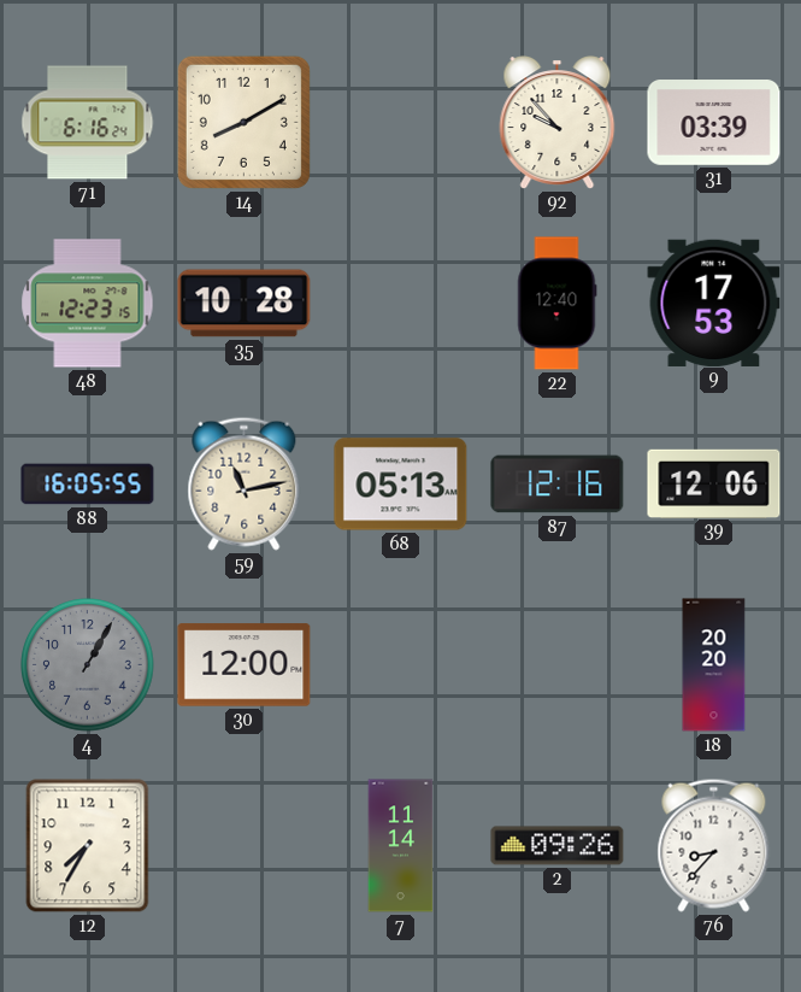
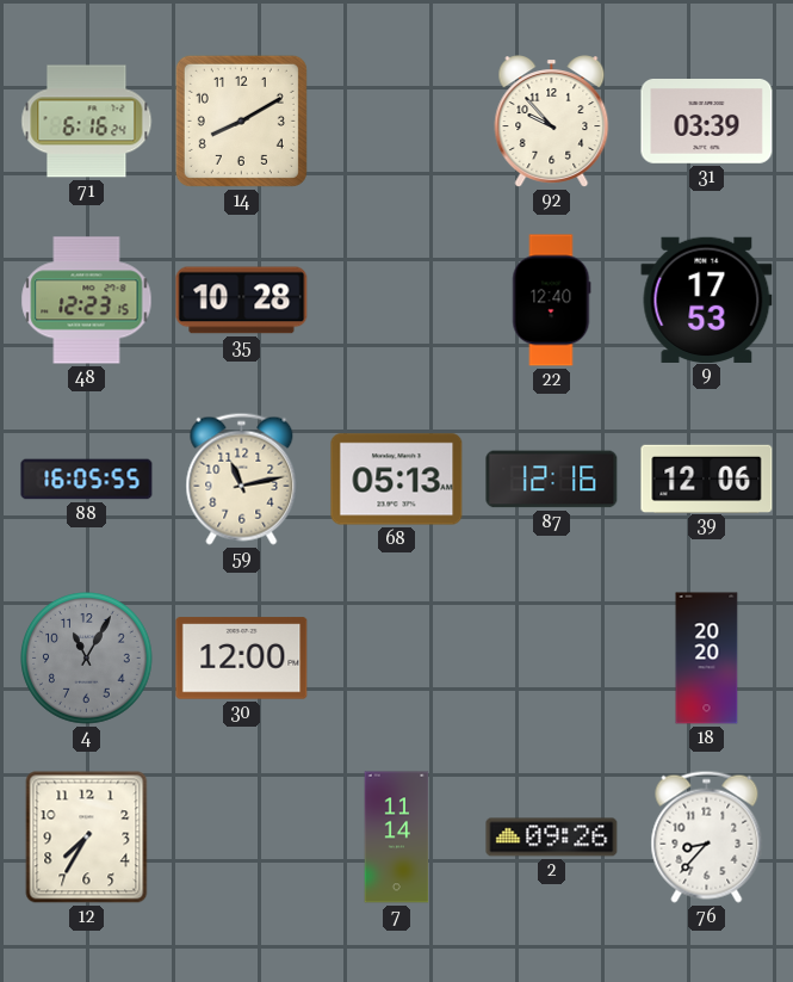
4: 1:05 -> 11:05
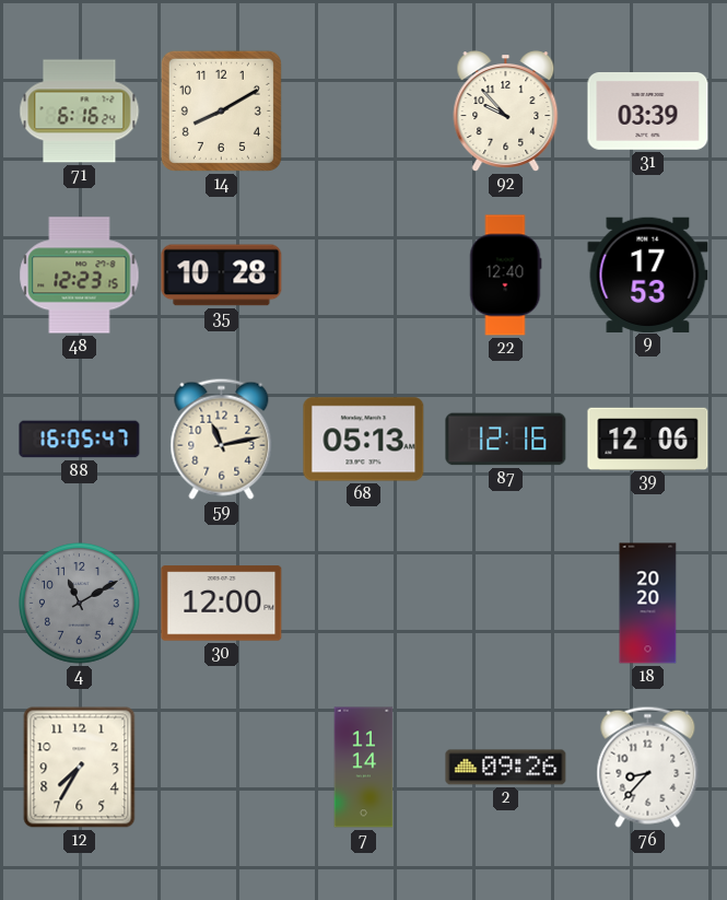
88: 16:05:55 -> 16:05:47
4: 11:05 -> 11:10
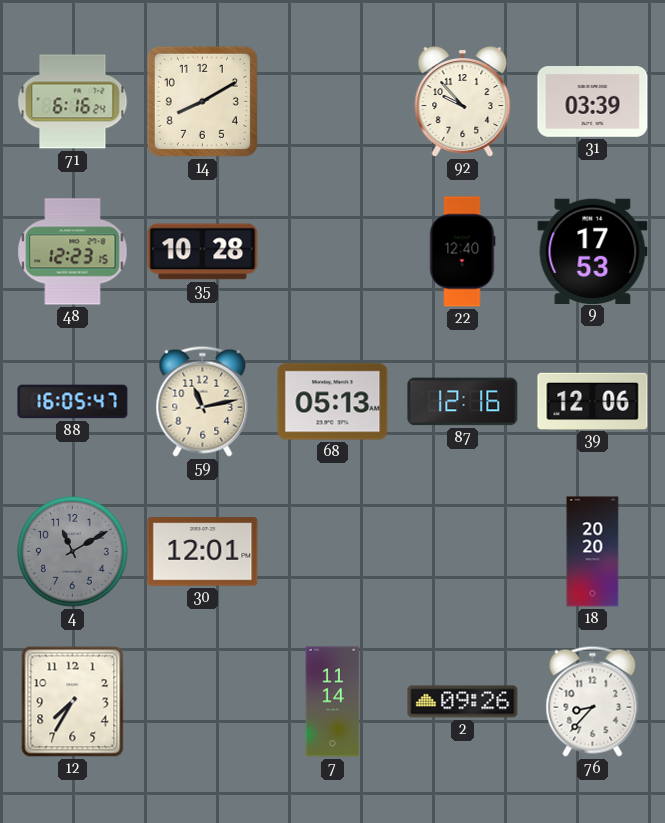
30: 12:00 -> 12:01
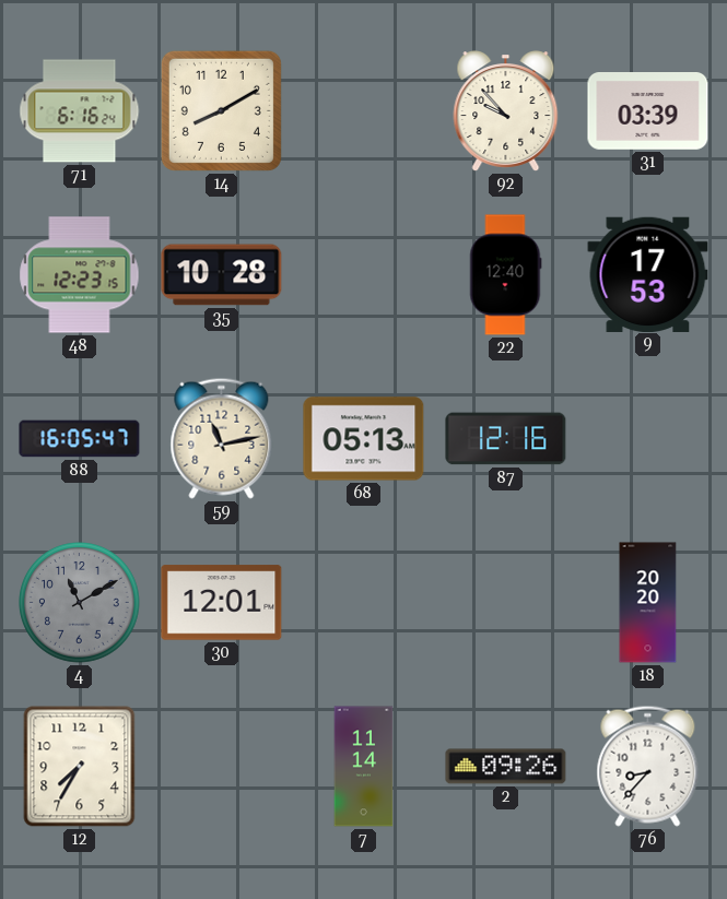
39: 12:06 -> none
